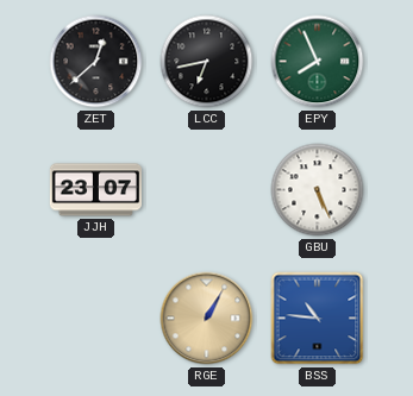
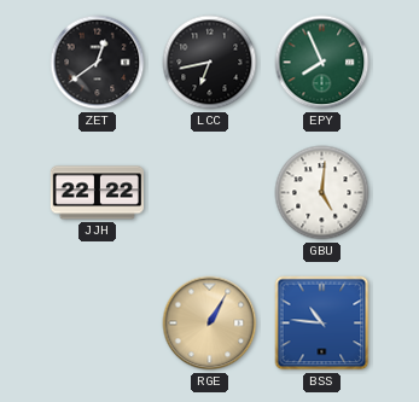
ZET: 12:38 -> 12:39
JJH: 23:07 -> 22:22
GBU: 5:26 -> 5:01
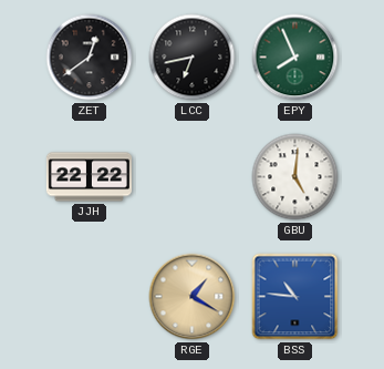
RGE: 1:05 -> 1:20
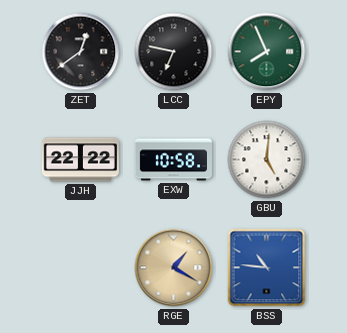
LCC: 6:43 -> 6:47
EXW: none -> 10:58
